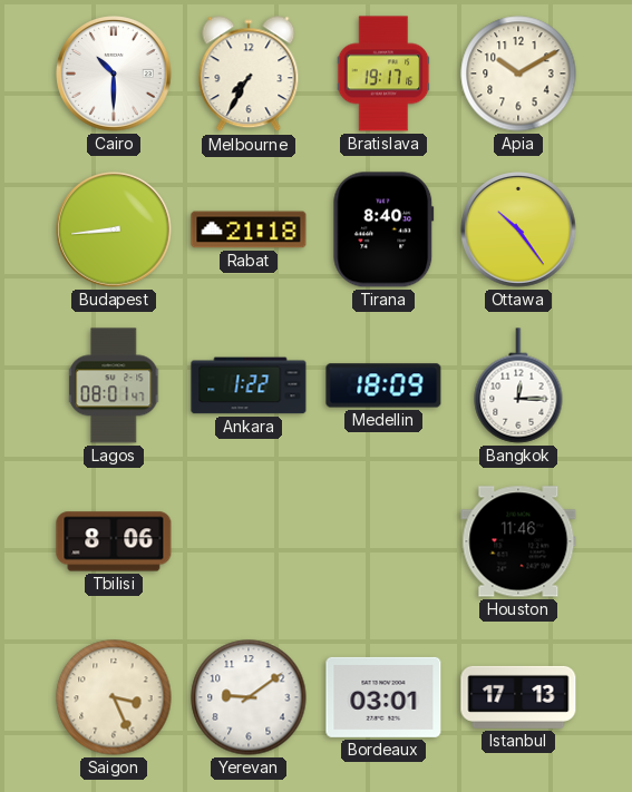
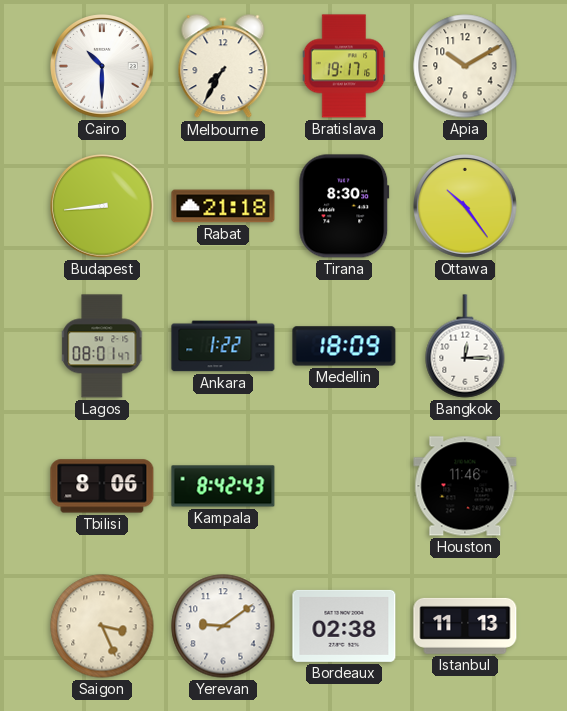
Tirana: 8:40 -> 8:30
Kampala: none -> 8:42
Bordeaux: 03:01 -> 02:38
Istanbul: 17:13 -> 11:13
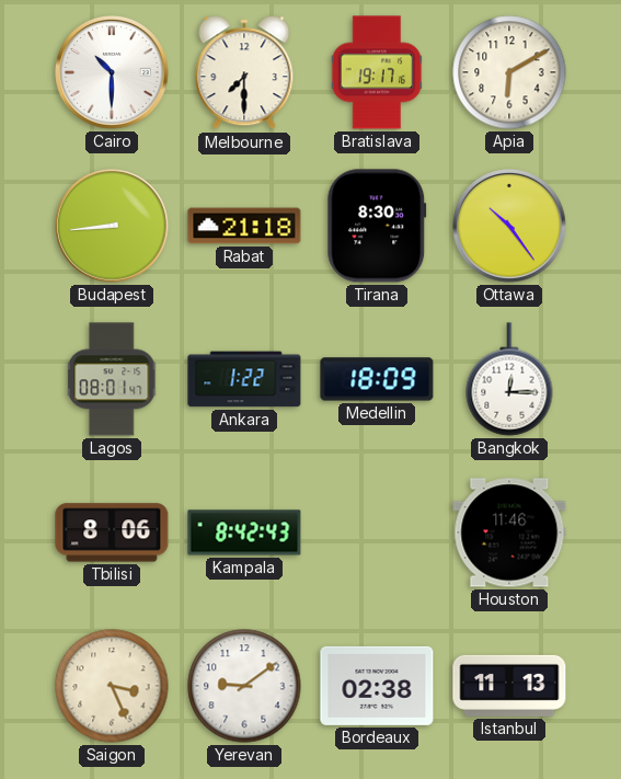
Melbourne: 7:35 -> 7:30
Apia: 10:10 -> 6:10
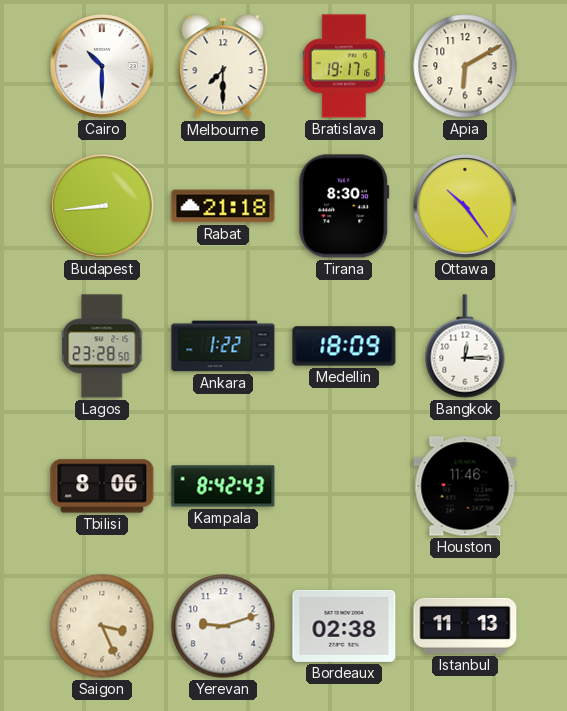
Lagos: 08:01 -> 23:28
Yerevan: 9:09 -> 9:12
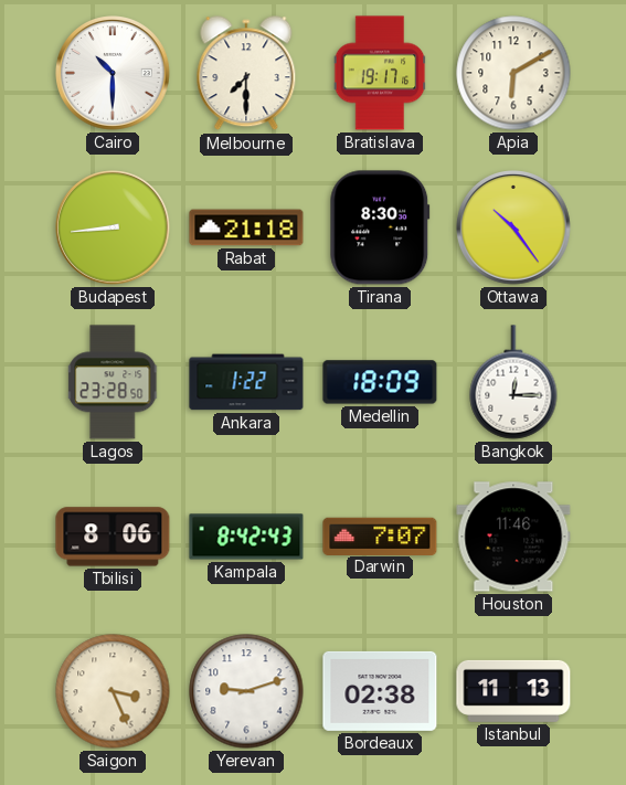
Darwin: none -> 7:07
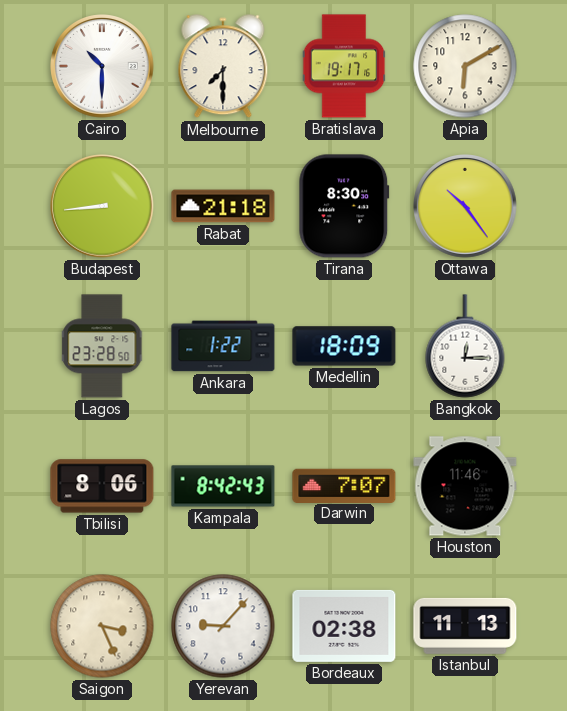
Yerevan: 9:12 -> 9:07
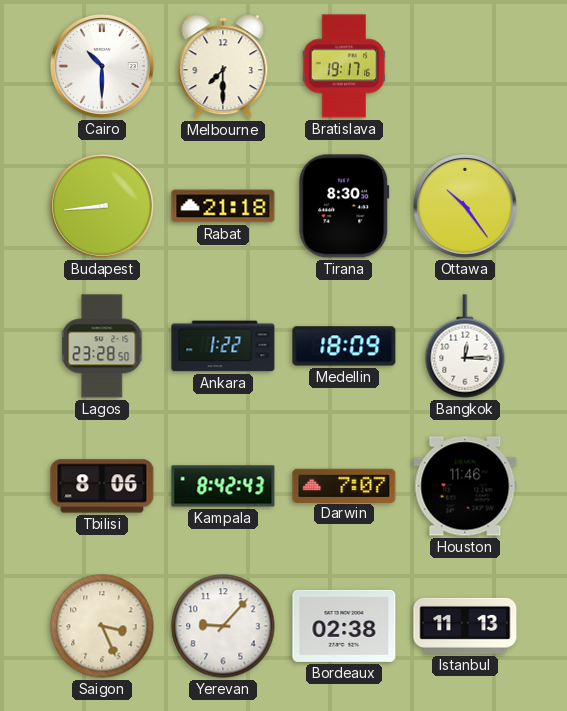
Apia: 6:10 -> none
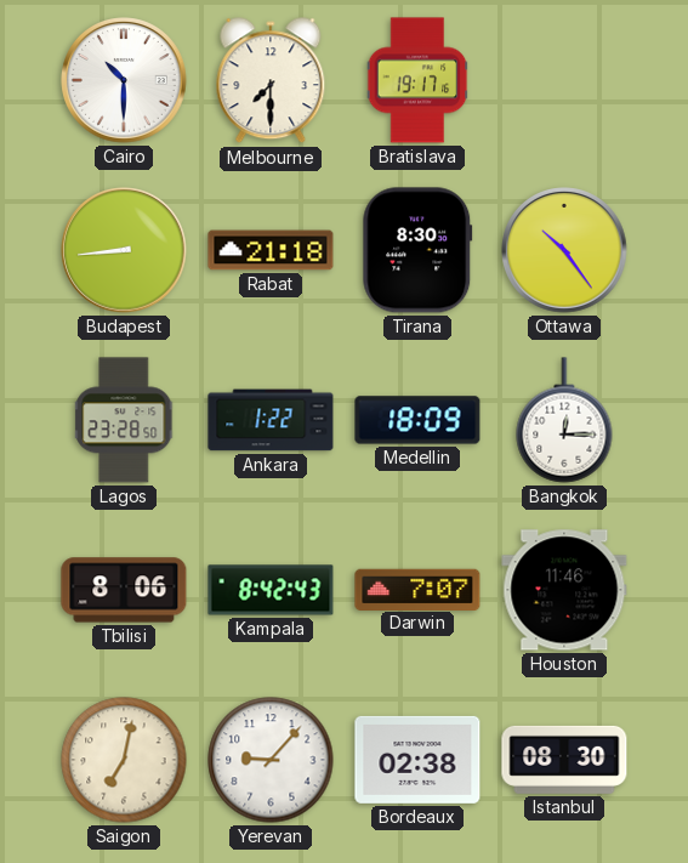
Saigon: 3:26 -> 7:02
Istanbul: 11:13 -> 08:30
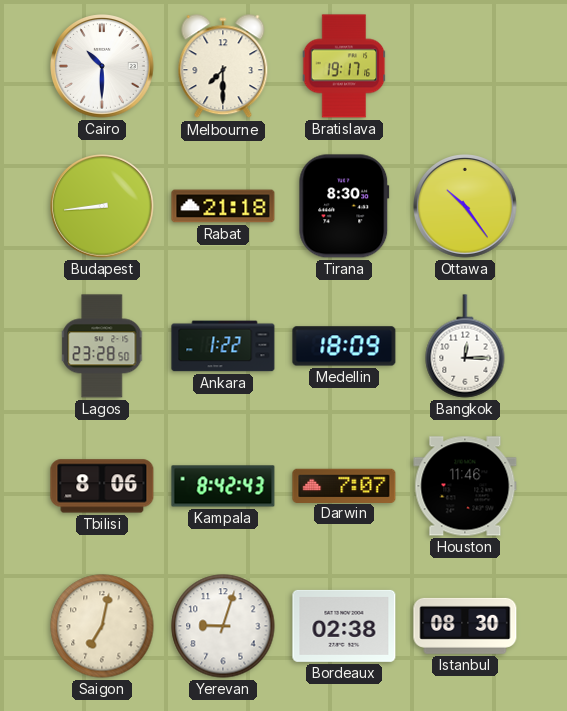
Yerevan: 9:07 -> 9:03
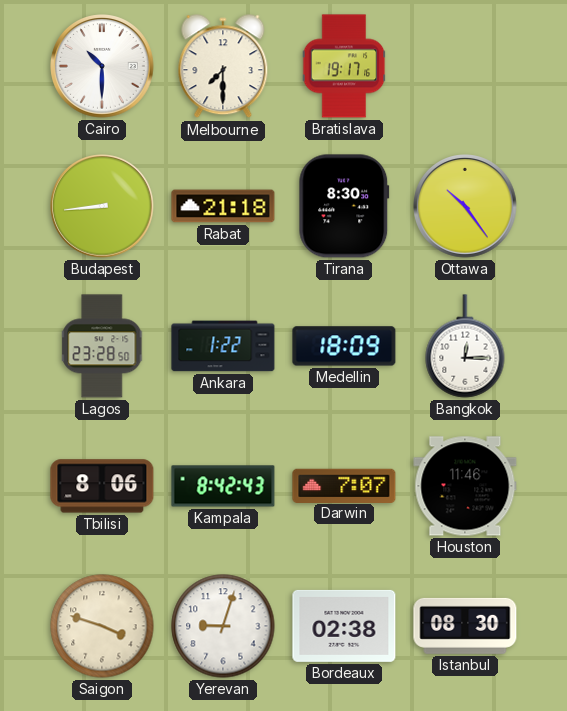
Saigon: 7:02 -> 3:48
